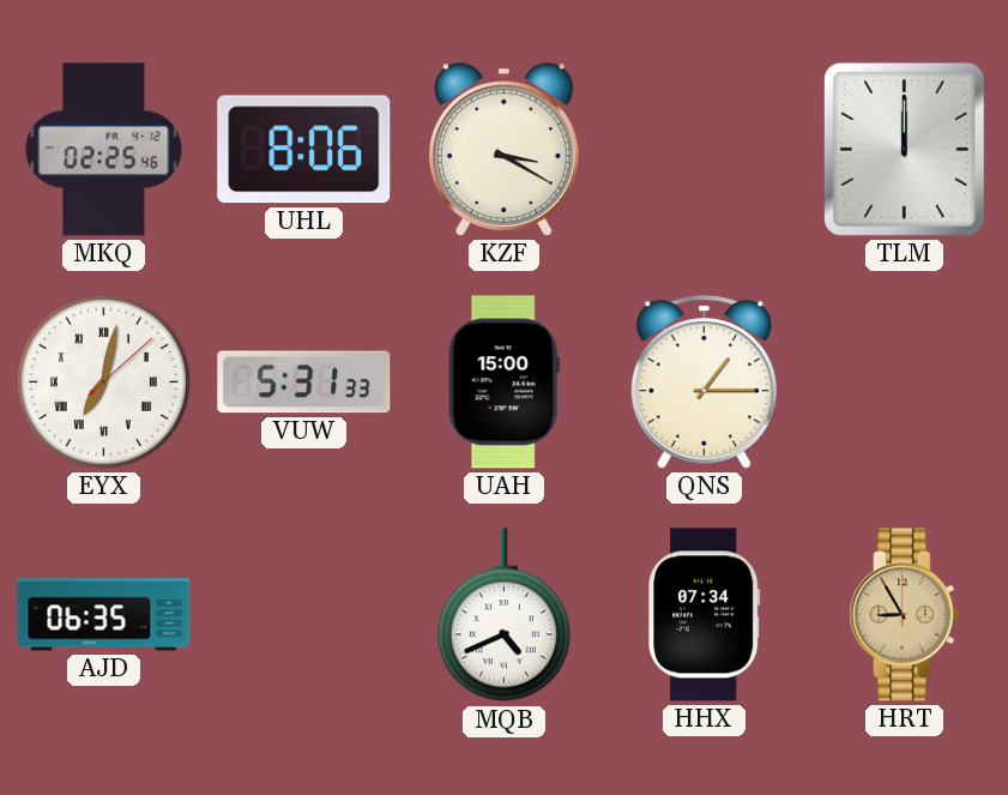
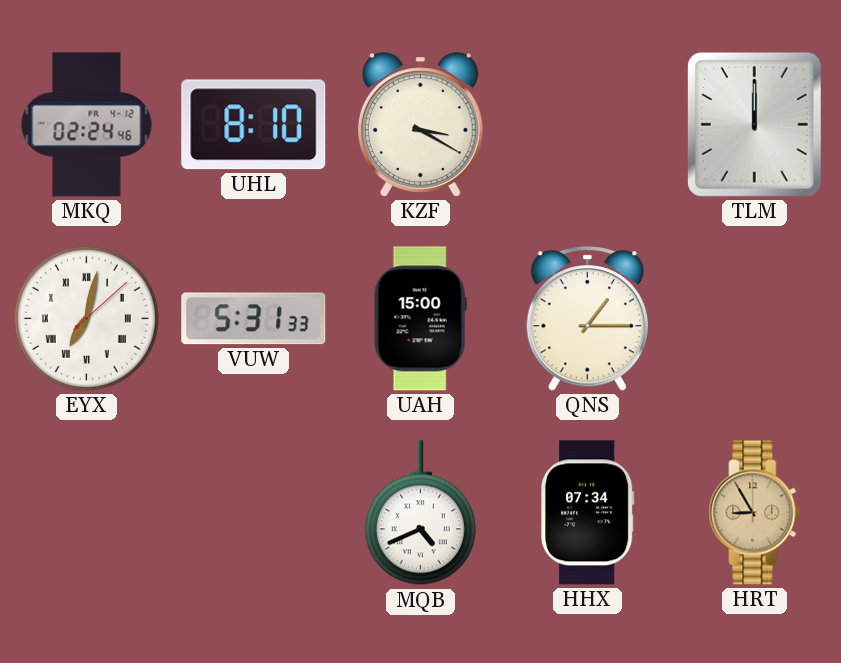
MKQ: 02:25 -> 02:24
UHL: 8:06 -> 8:10
AJD: 06:35 -> none
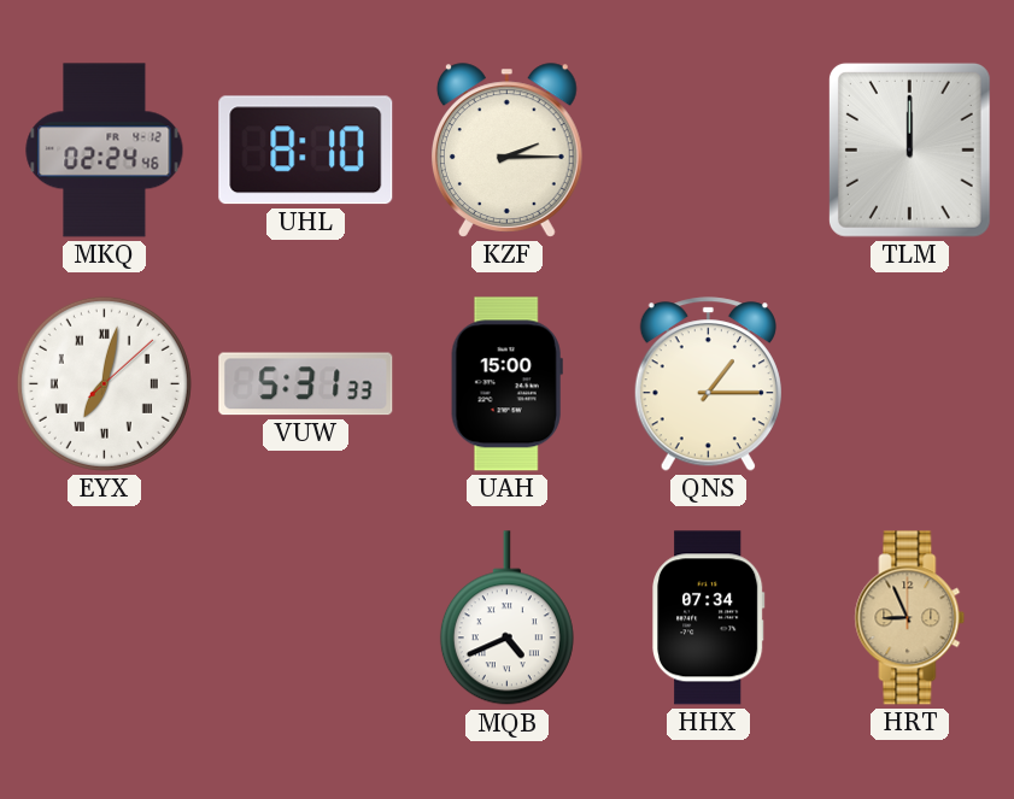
KZF: 3:20 -> 2:15
HRT: 8:55 -> 8:56
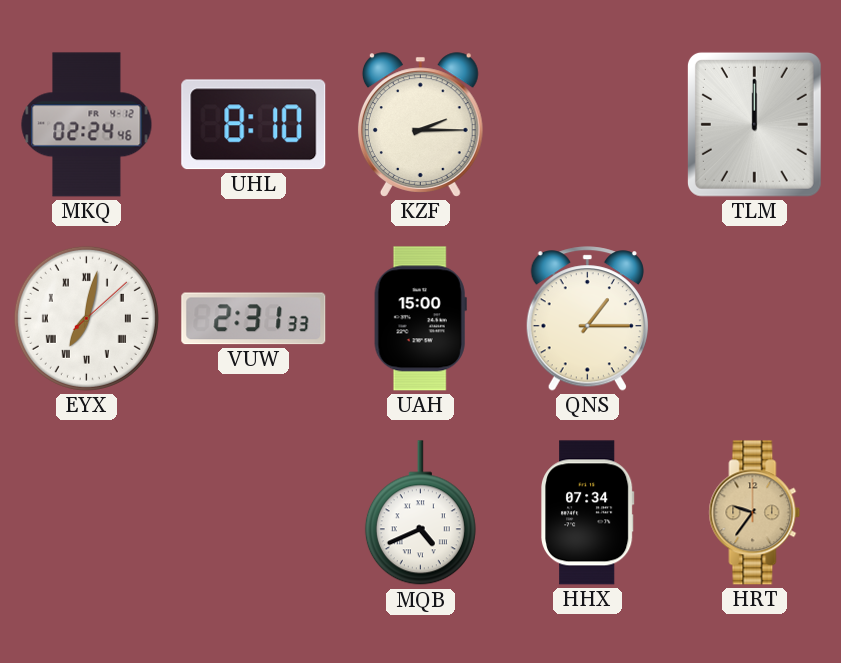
VUW: 5:31 -> 2:31
HRT: 8:56 -> 9:36
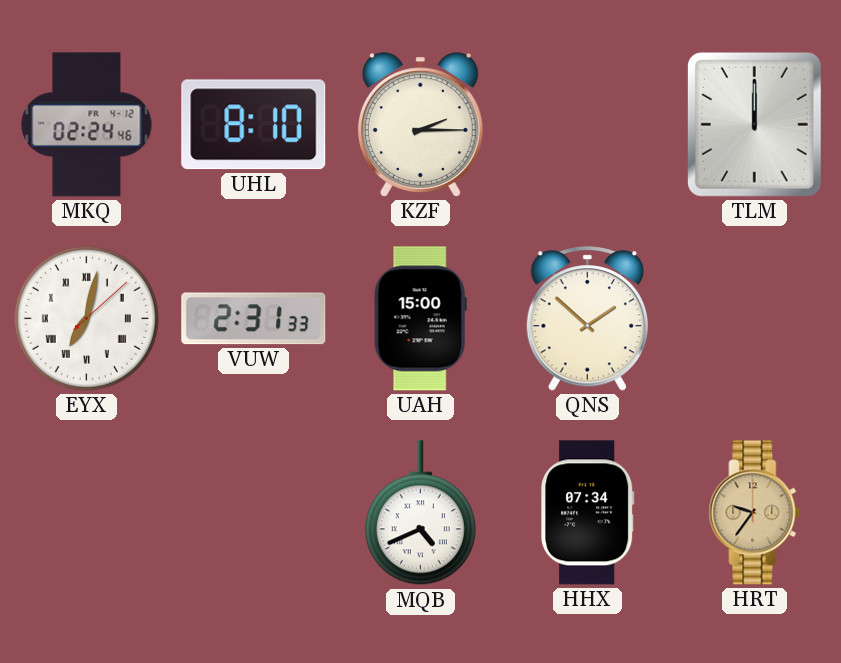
QNS: 1:15 -> 1:52
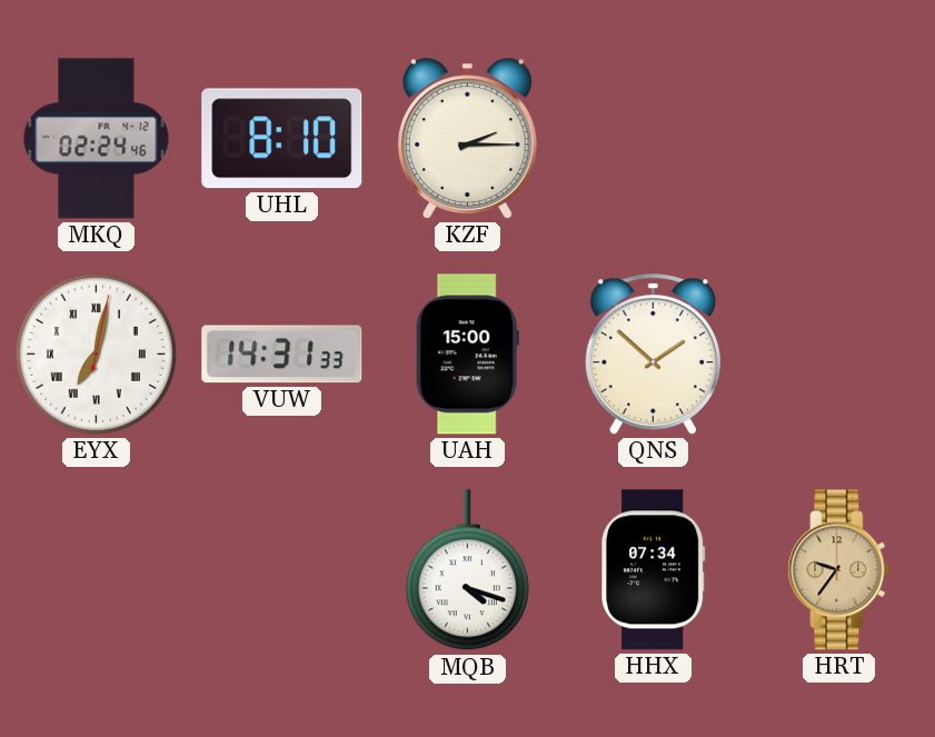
TLM: 12:00 -> none
EYX: 7:02:08 -> 7:02:02
VUW: 2:31 -> 14:31
MQB: 4:41 -> 4:18
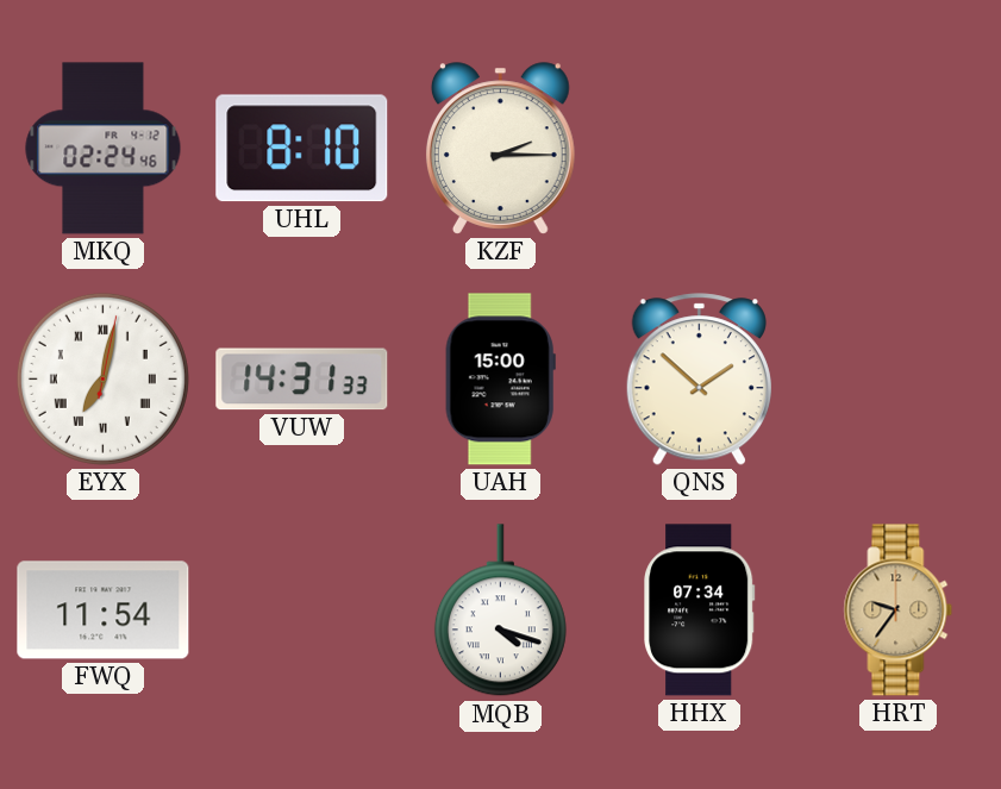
FWQ: none -> 11:54
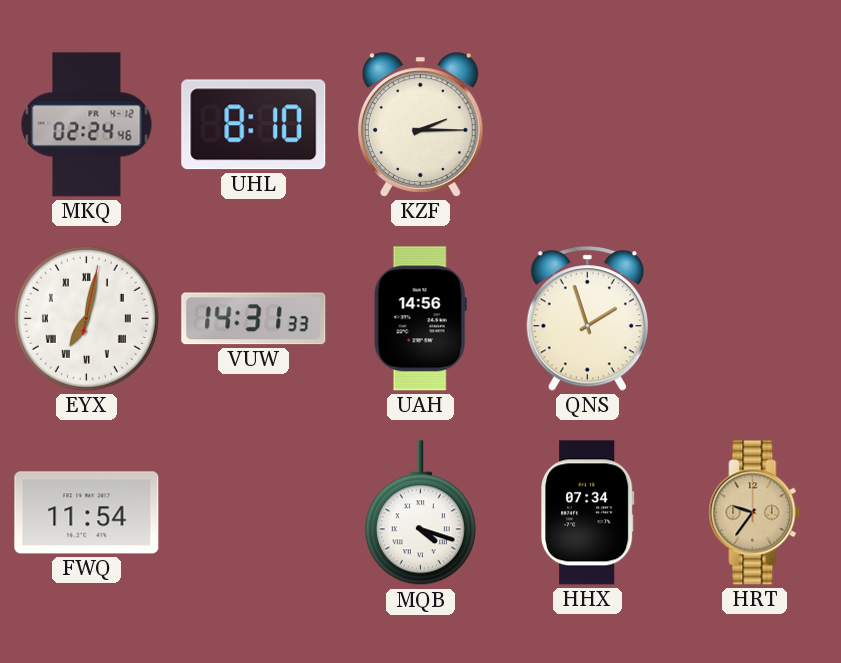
UAH: 15:00 -> 14:56
QNS: 1:52 -> 1:57
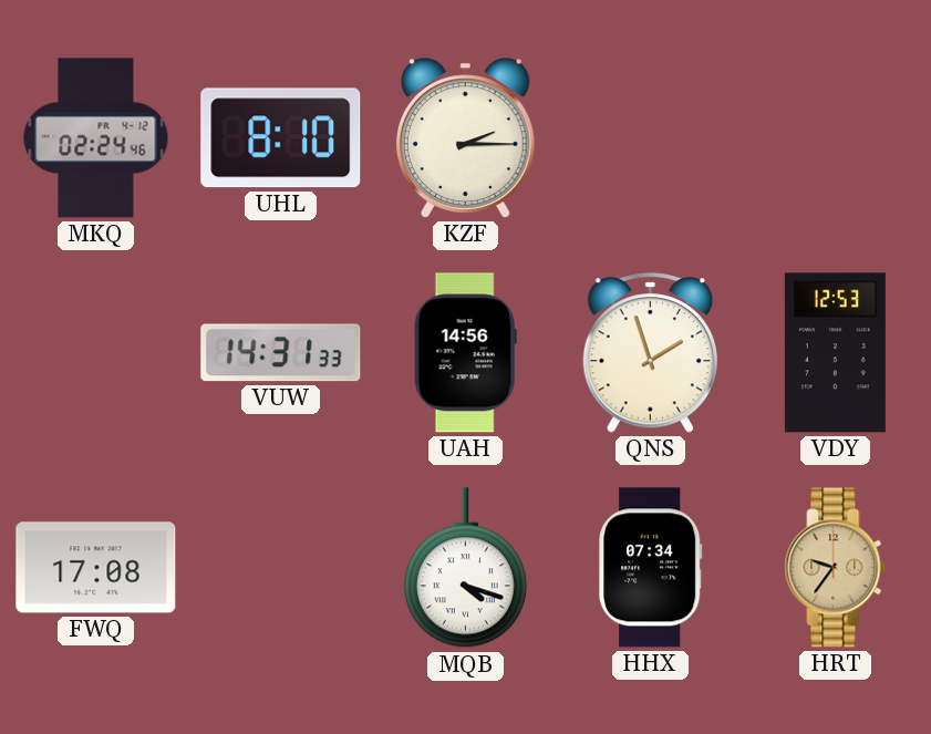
EYX: 7:02 -> none
VDY: none -> 12:53
FWQ: 11:54 -> 17:08
